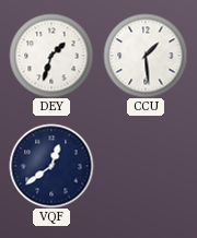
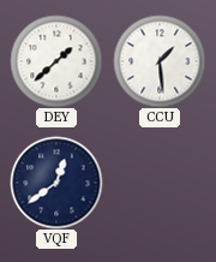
DEY: 1:33 -> 1:38
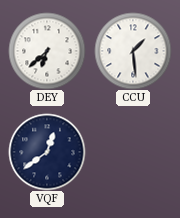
DEY: 1:38 -> 6:38
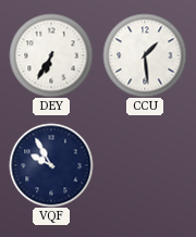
DEY: 6:38 -> 6:35
VQF: 12:39 -> 9:55
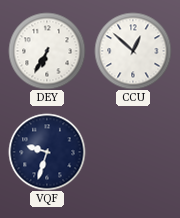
CCU: 1:29 -> 12:52
VQF: 9:55 -> 9:33
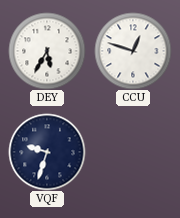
DEY: 6:35 -> 5:35
CCU: 12:52 -> 12:48
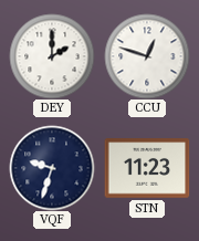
DEY: 5:35 -> 2:00
STN: none -> 11:23
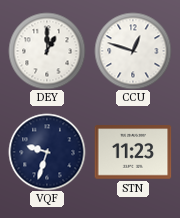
DEY: 2:00 -> 1:00
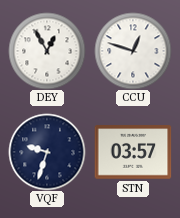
DEY: 1:00 -> 12:55
STN: 11:23 -> 03:57
